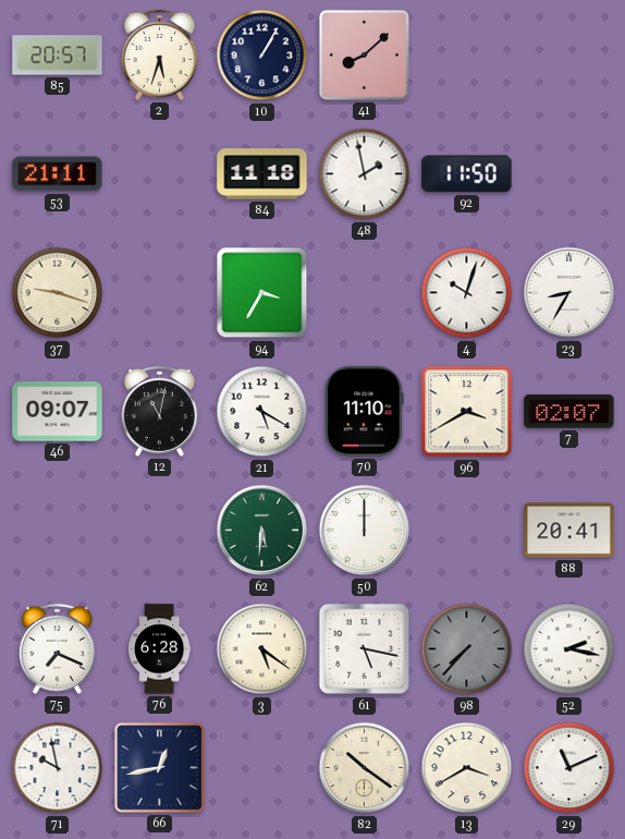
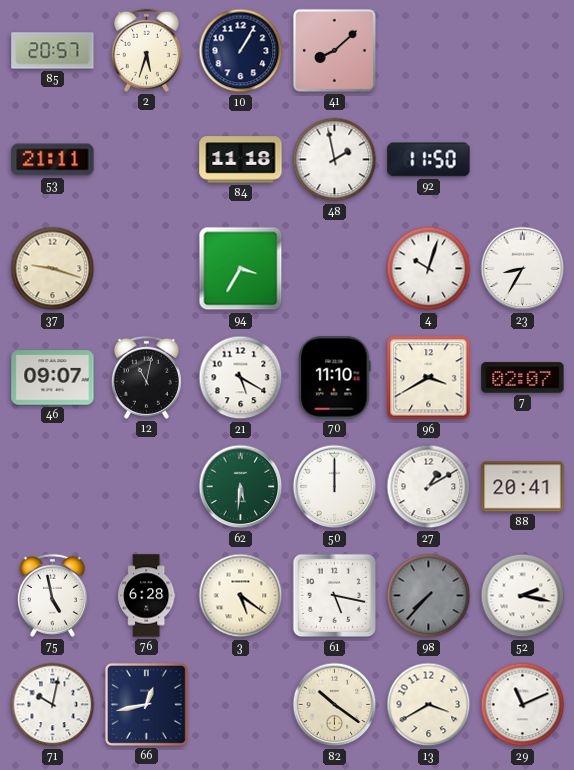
27: none -> 1:10
75: 7:19 -> 4:58
71: 9:58 -> 10:02
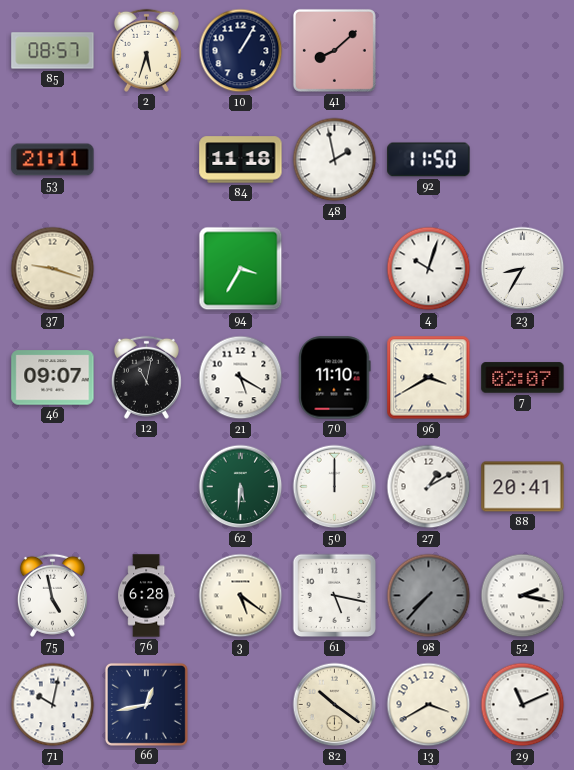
85: 20:57 -> 08:57
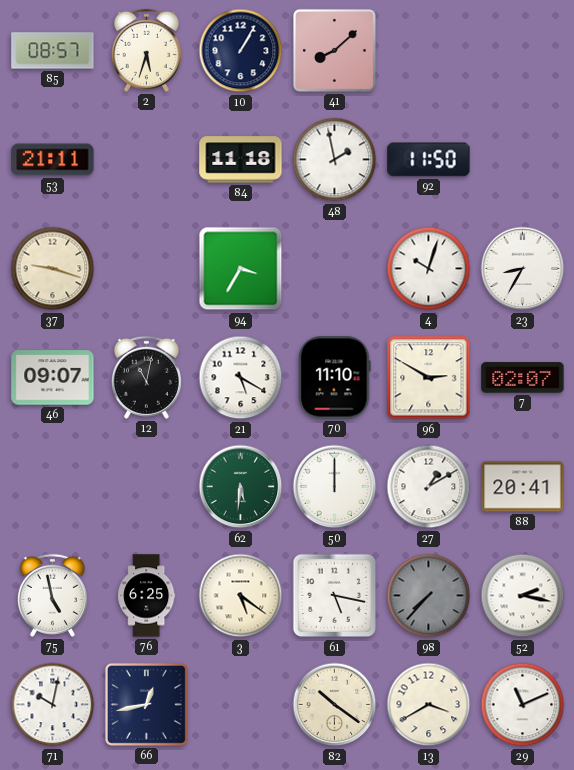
96: 3:40 -> 2:50
76: 6:28 -> 6:25
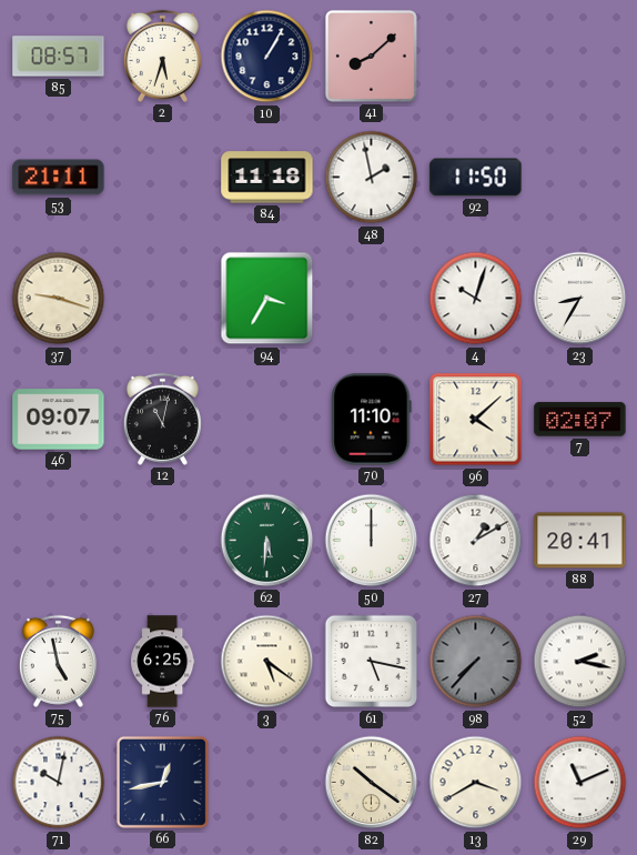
21: 5:20 -> none
96: 2:50 -> 4:08
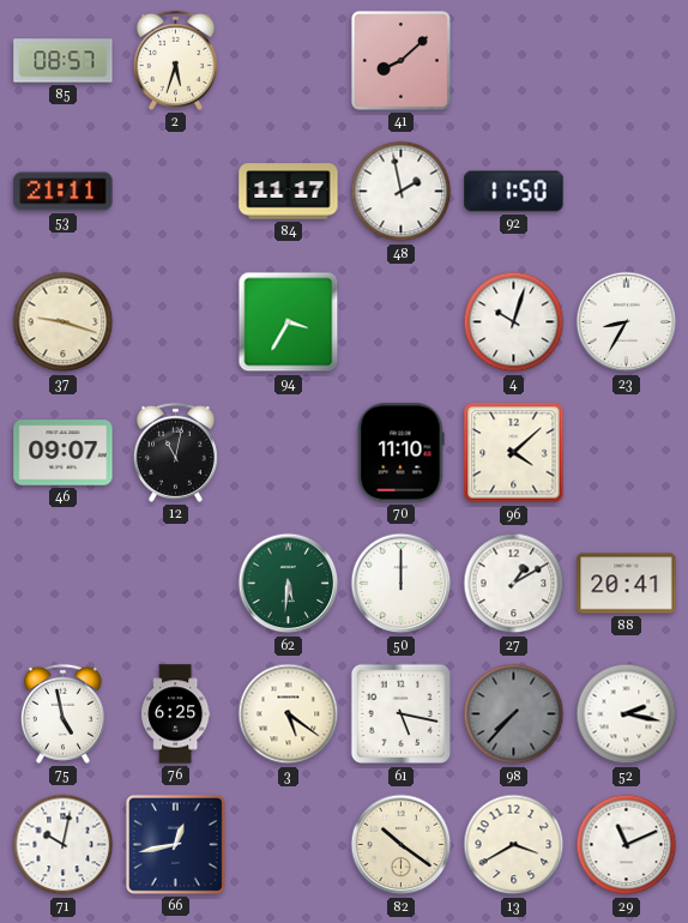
10: 1:05 -> none
84: 11:18 -> 11:17
7: 02:07 -> none
